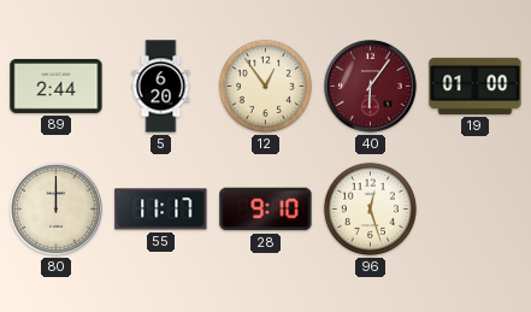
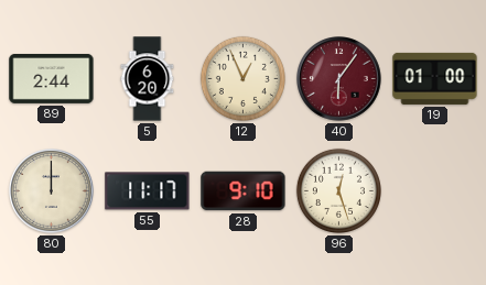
12: 12:54 -> 12:56
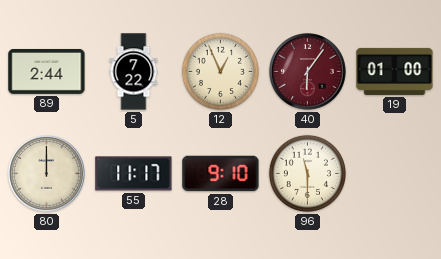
5: 6:20 -> 7:22
96: 12:27 -> 11:30
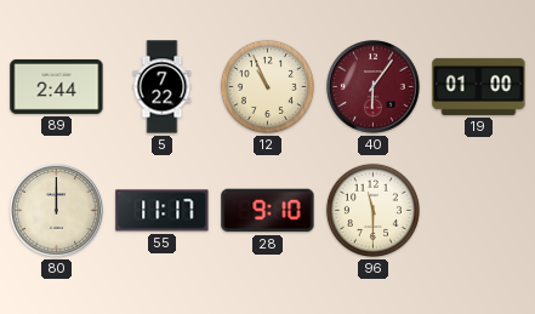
12: 12:56 -> 10:56
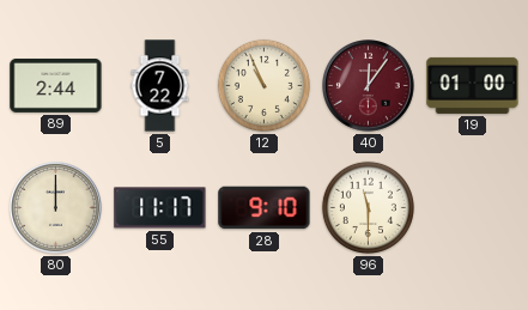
40: 6:06 -> 12:06
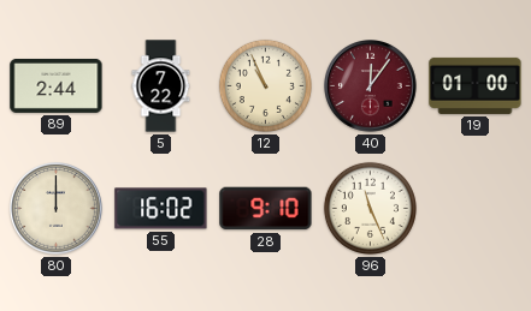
55: 11:17 -> 16:02
96: 11:30 -> 11:26
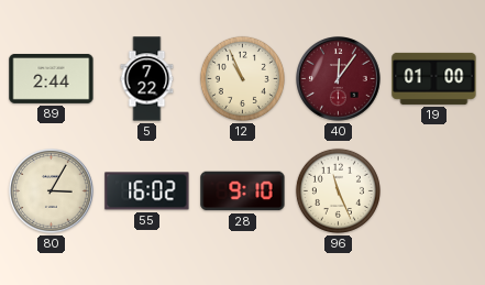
80: 12:00 -> 3:05
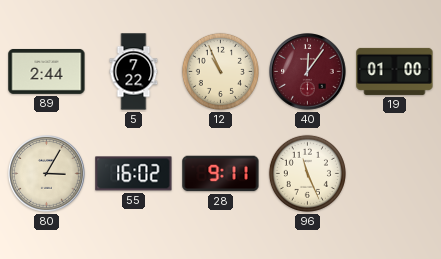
28: 9:10 -> 9:11
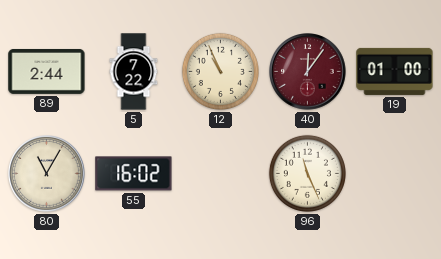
80: 3:05 -> 11:05
28: 9:11 -> none
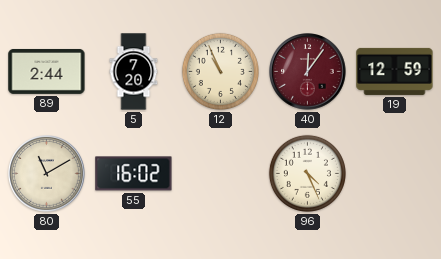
5: 7:22 -> 7:20
19: 01:00 -> 12:59
80: 11:05 -> 11:10
96: 11:26 -> 4:26
